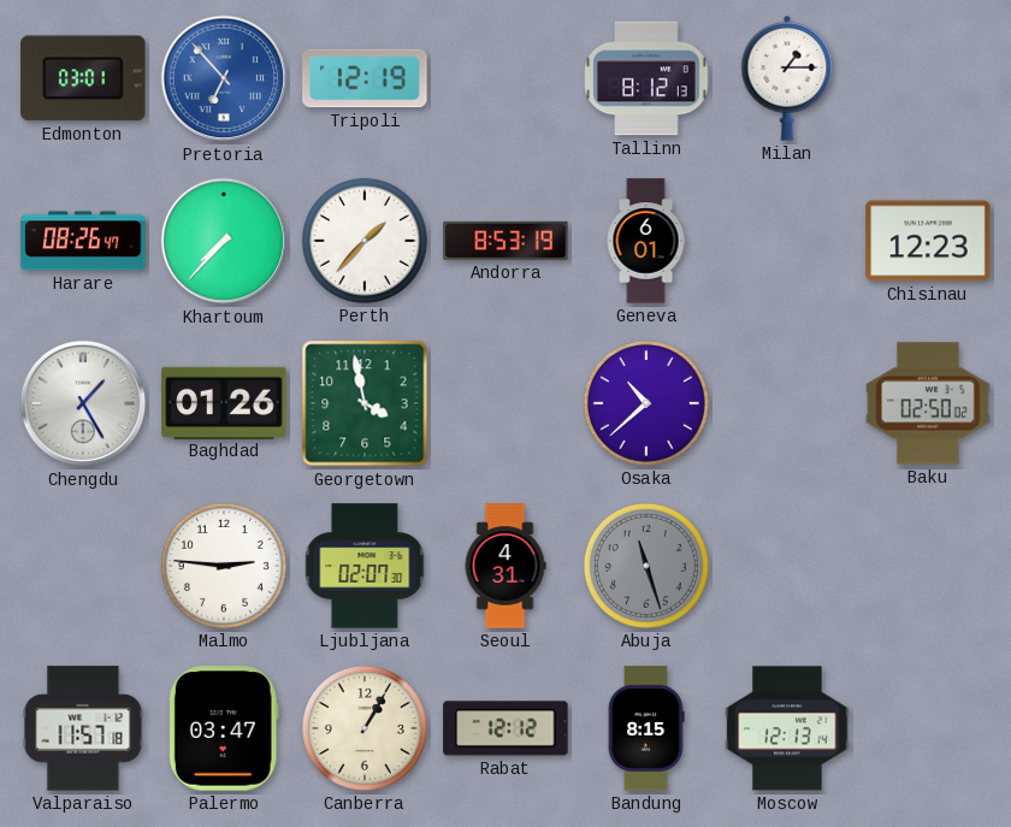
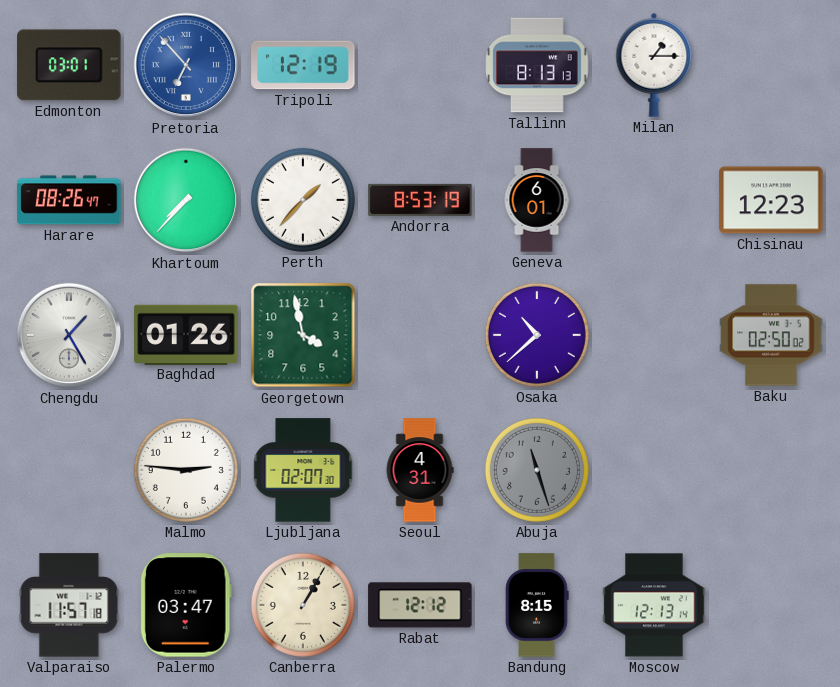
Tallinn: 8:12 -> 8:13
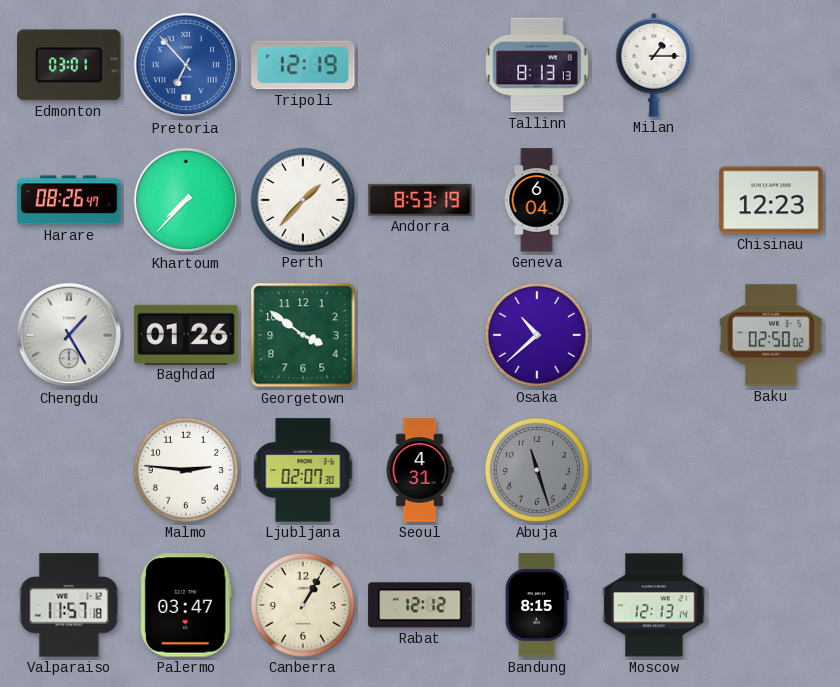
Geneva: 6:01 -> 6:04
Georgetown: 3:58 -> 3:51
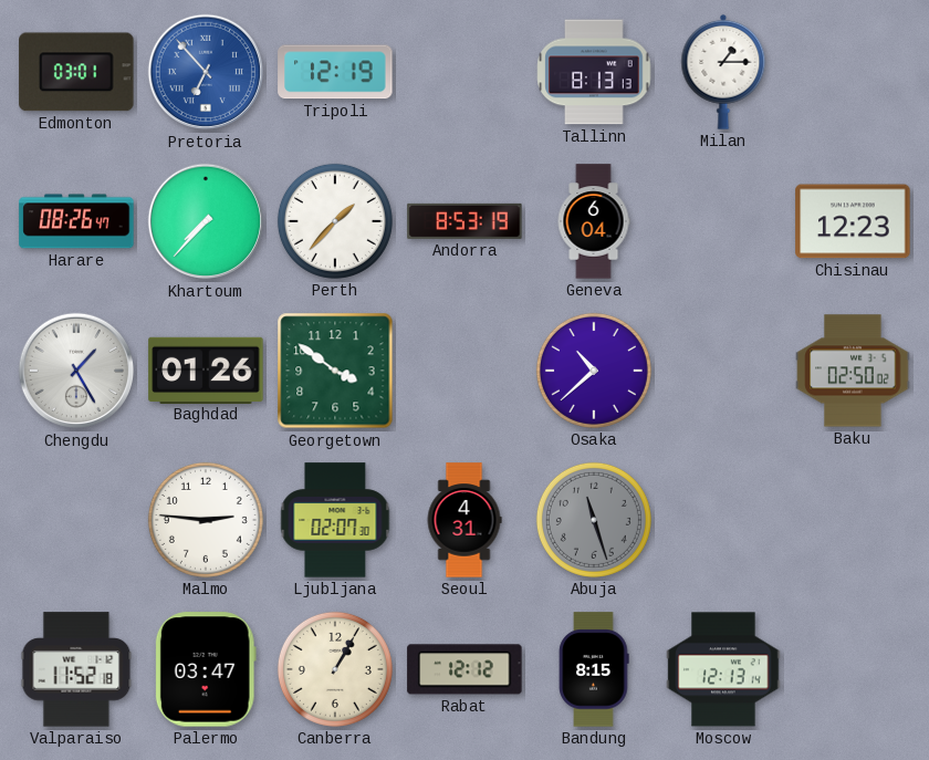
Valparaiso: 11:57 -> 11:52
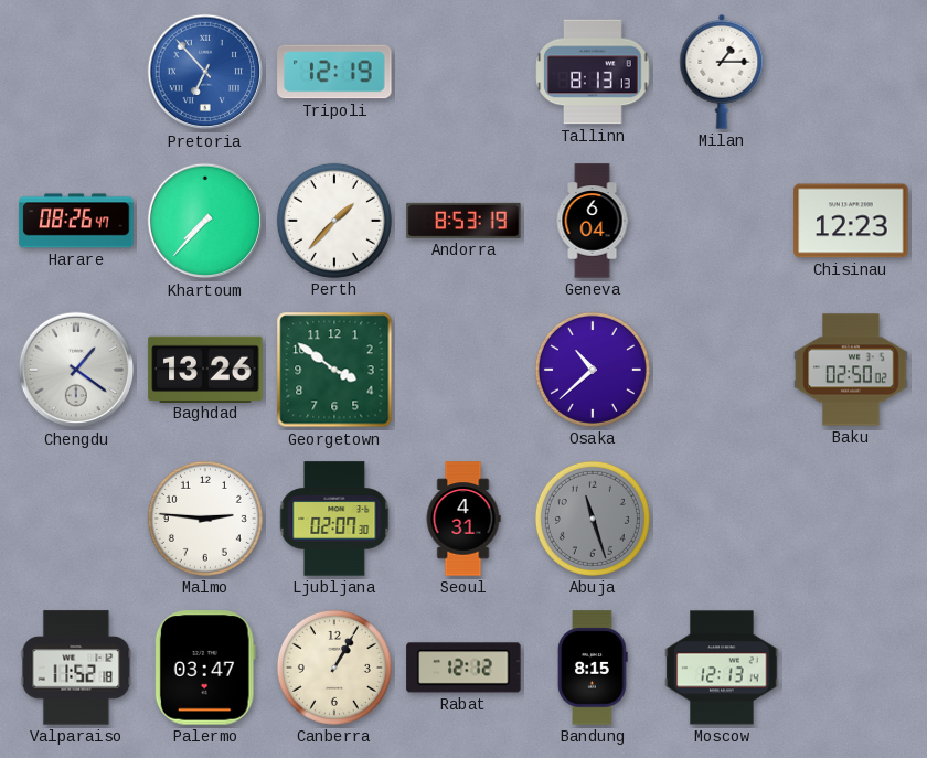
Edmonton: 03:01 -> none
Chengdu: 1:25 -> 1:21
Baghdad: 01:26 -> 13:26
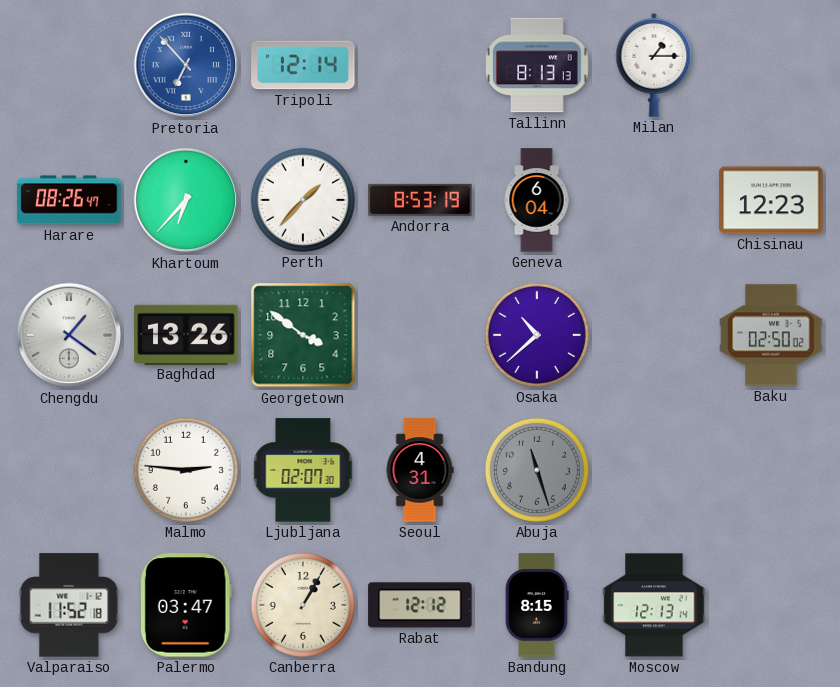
Tripoli: 12:19 -> 12:14
Khartoum: 7:37 -> 6:37
